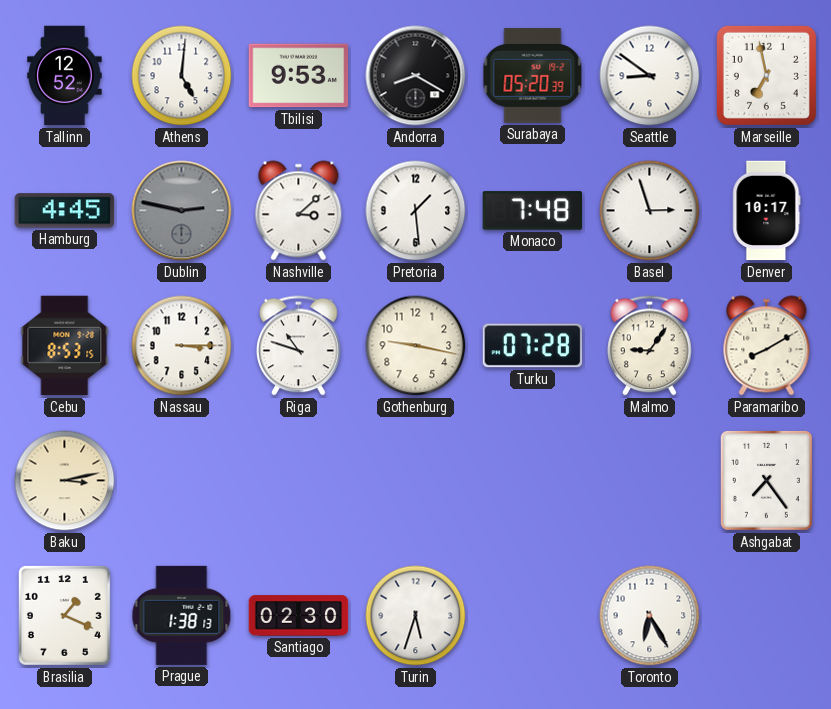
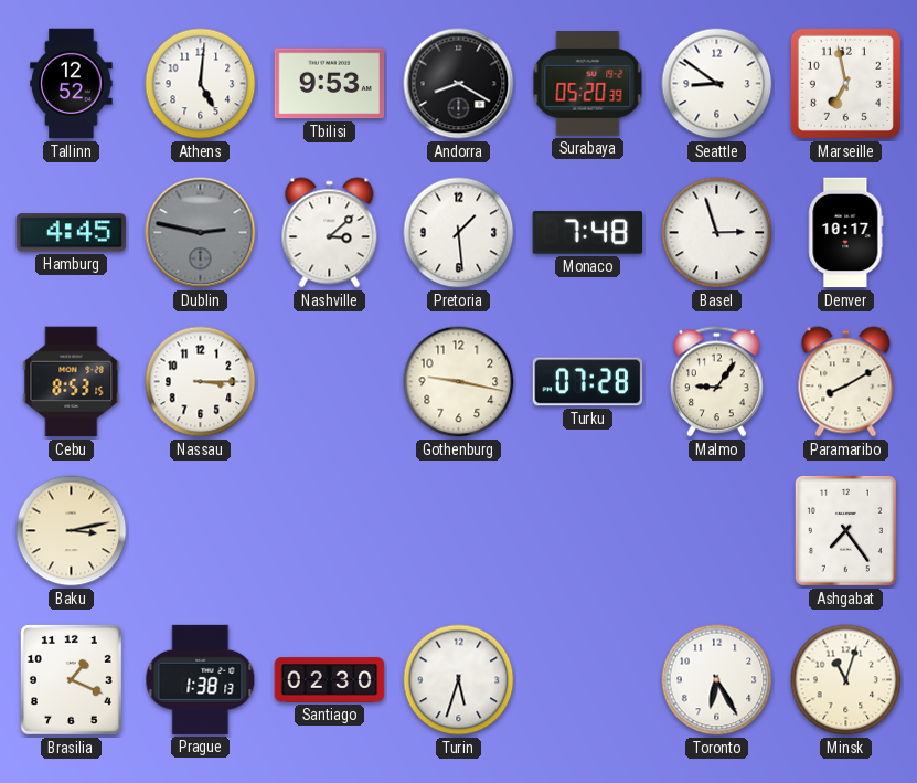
Riga: 10:48 -> none
Minsk: none -> 11:03
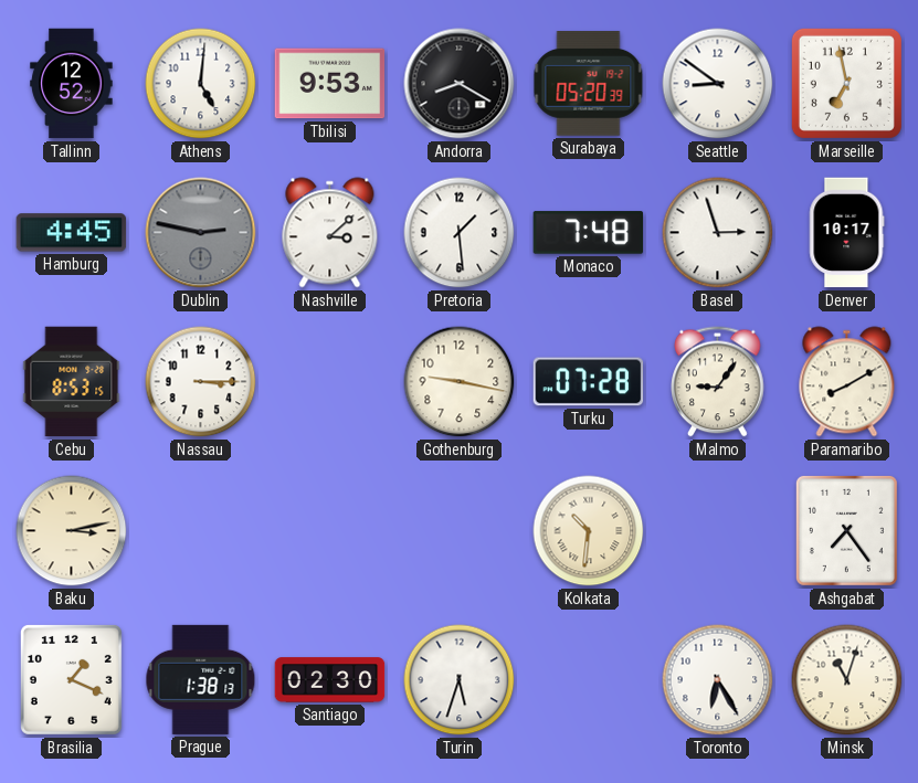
Kolkata: none -> 10:31
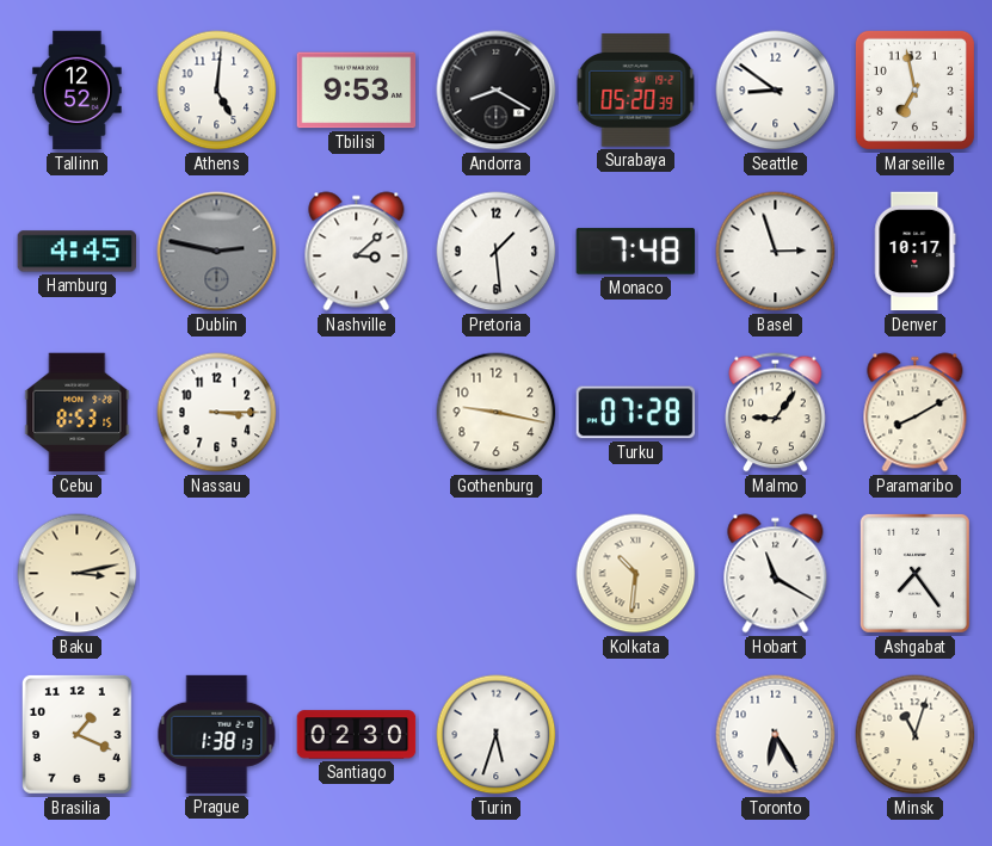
Hobart: none -> 11:20
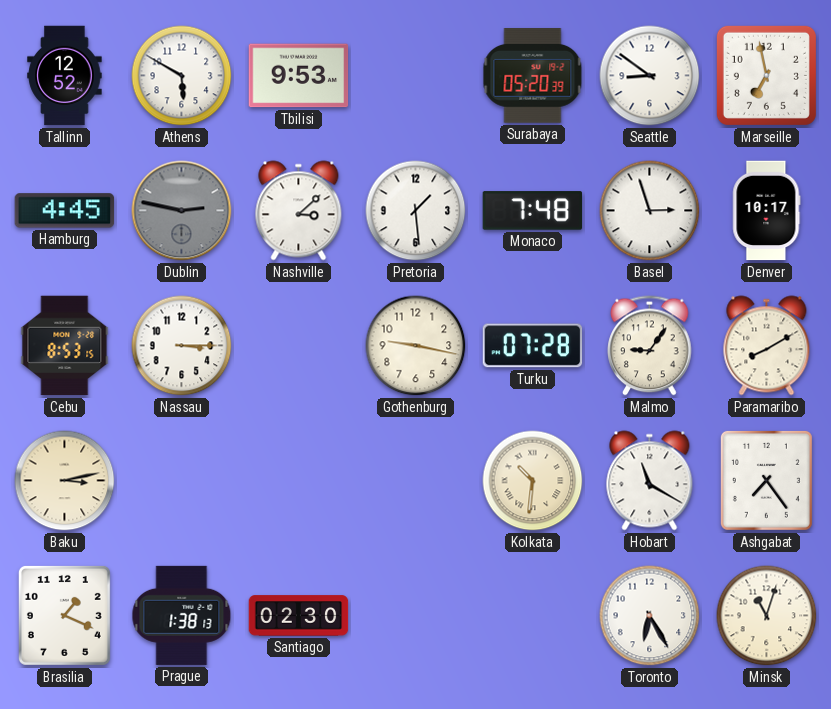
Athens: 5:01 -> 5:50
Andorra: 8:20 -> none
Turin: 5:33 -> none
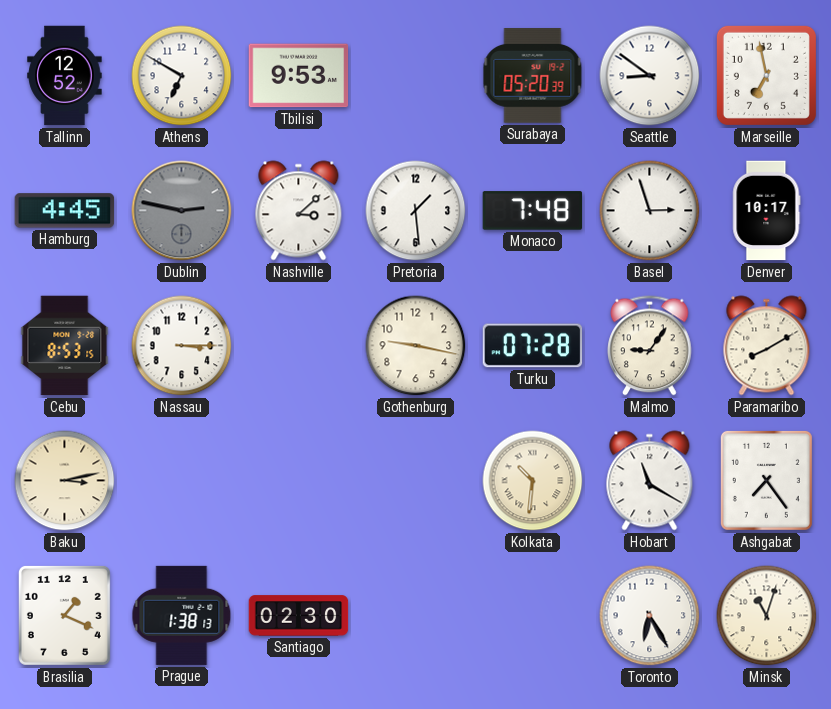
Athens: 5:50 -> 6:50
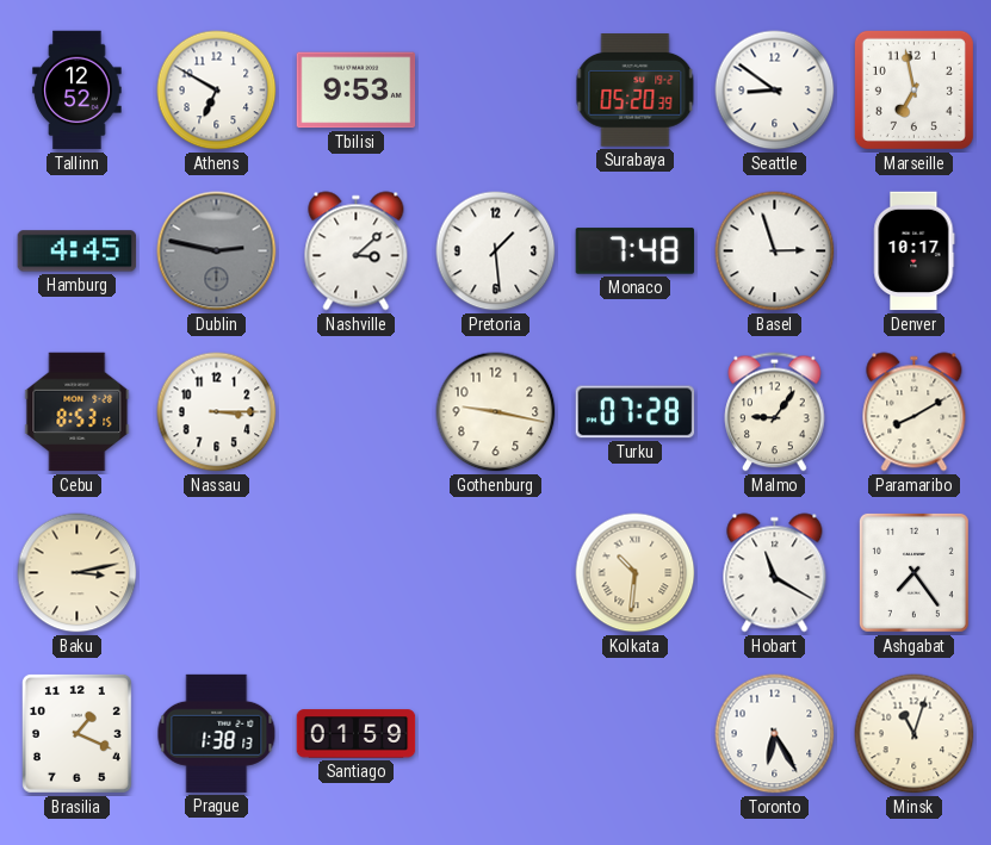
Santiago: 02:30 -> 01:59
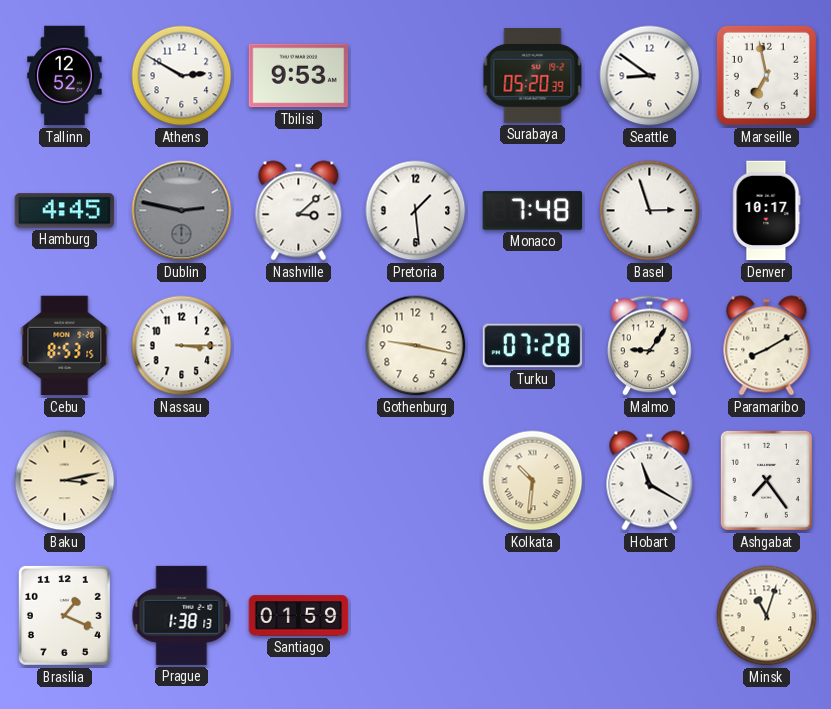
Athens: 6:50 -> 2:50
Toronto: 6:25 -> none
